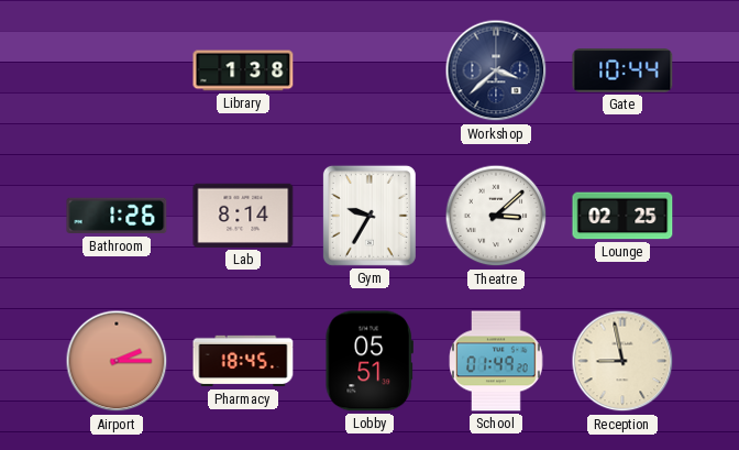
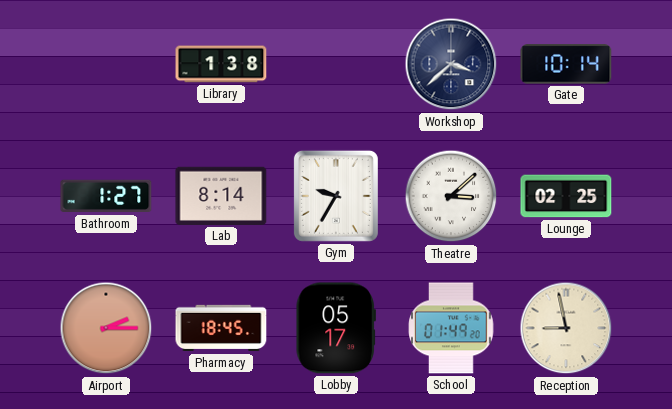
Gate: 10:44 -> 10:14
Bathroom: 1:26 -> 1:27
Lobby: 05:51 -> 05:17
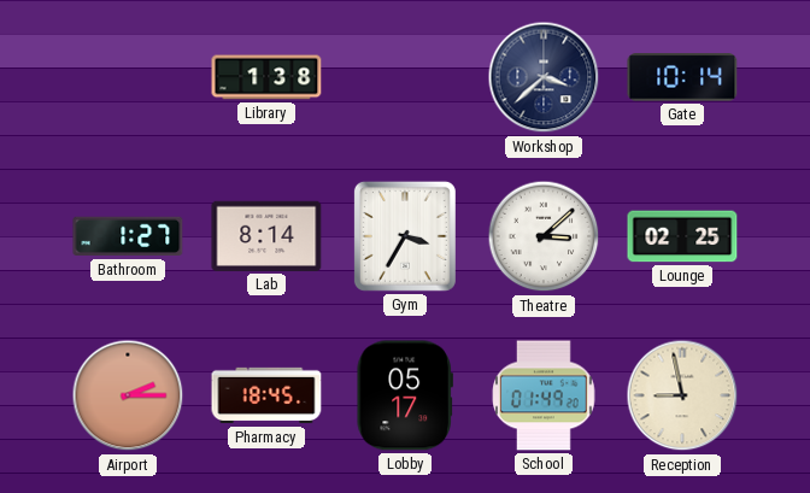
Gym: 9:35 -> 3:35
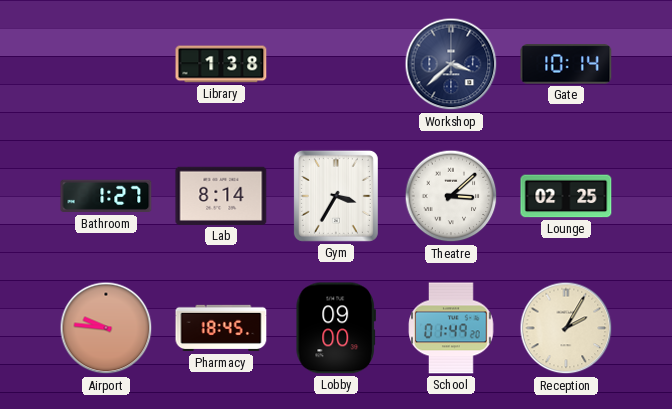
Airport: 2:15 -> 9:46
Lobby: 05:17 -> 09:00
Reception: 8:58 -> 2:05
